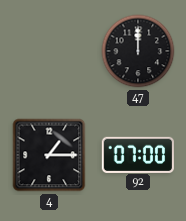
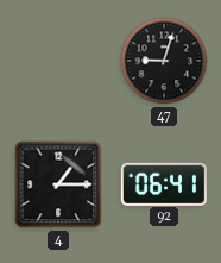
47: 12:00 -> 9:03
92: 07:00 -> 06:41
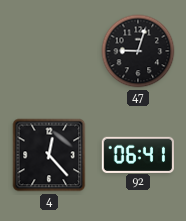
4: 1:15 -> 12:23
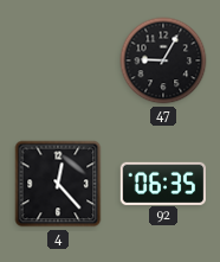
47: 9:03 -> 9:05
92: 06:41 -> 06:35
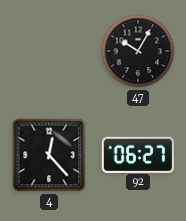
47: 9:05 -> 10:05
92: 06:35 -> 06:27
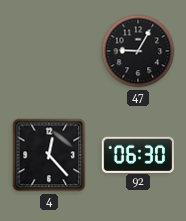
47: 10:05 -> 9:05
92: 06:27 -> 06:30
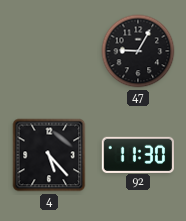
4: 12:23 -> 5:23
92: 06:30 -> 11:30
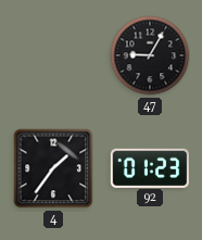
4: 5:23 -> 1:36
92: 11:30 -> 01:23
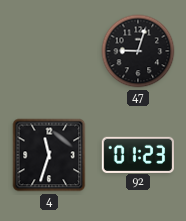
47: 9:05 -> 9:03
4: 1:36 -> 11:33
